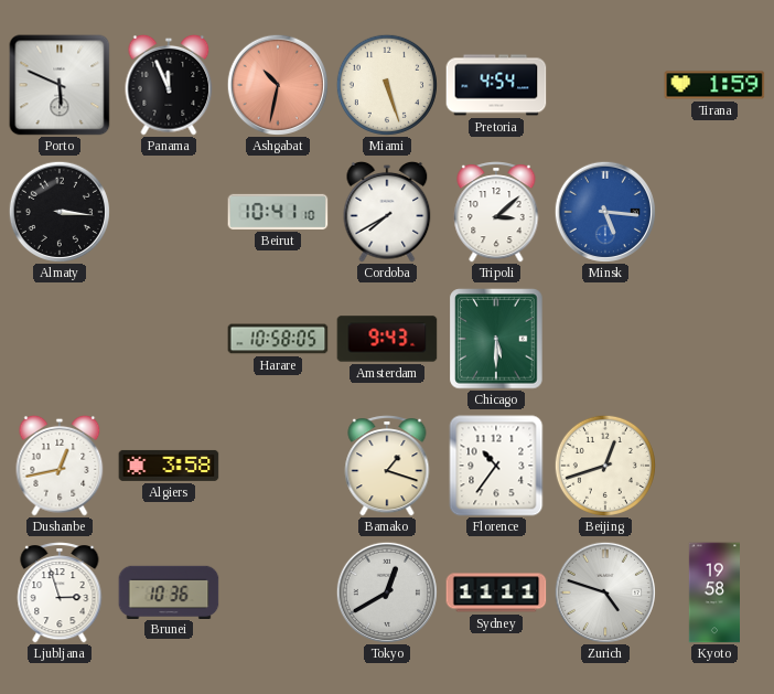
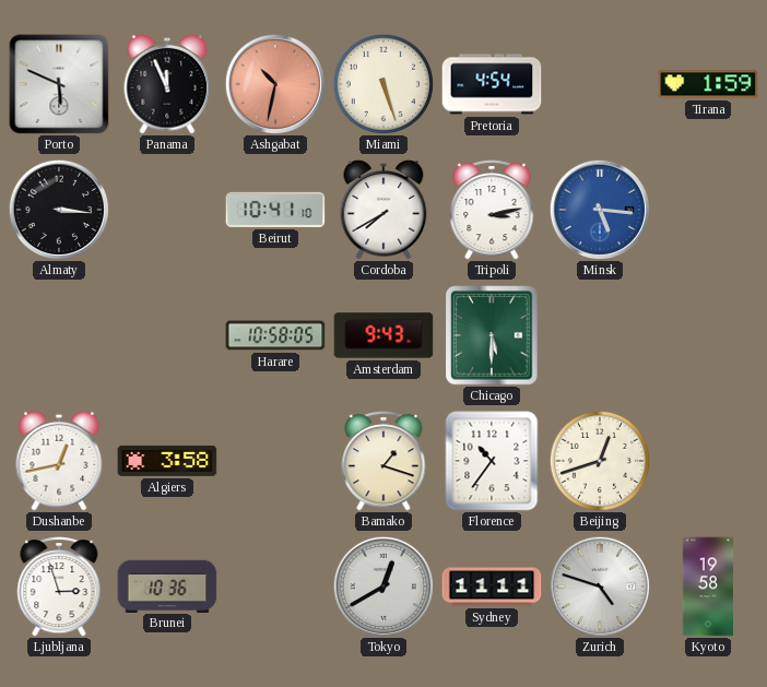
Tripoli: 3:08 -> 3:13
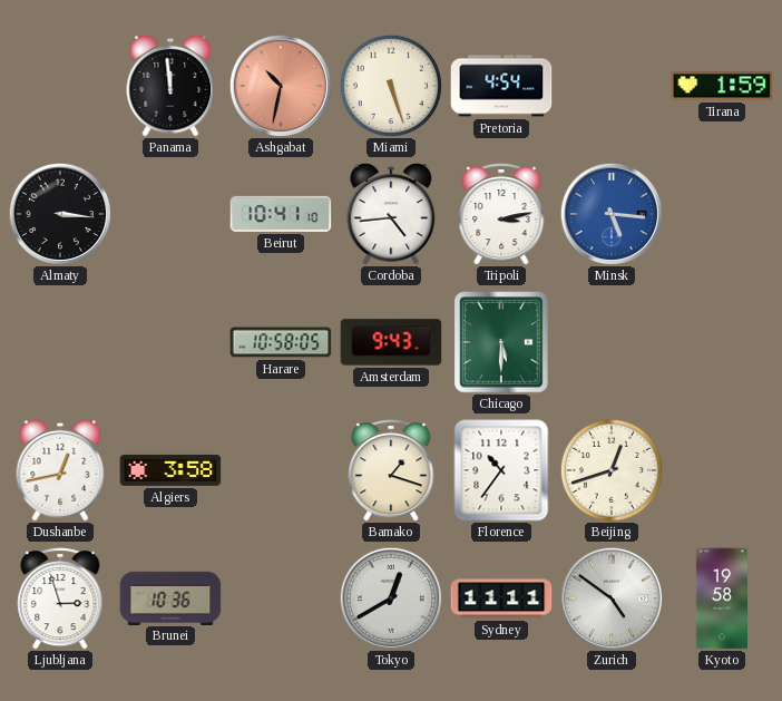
Porto: 5:49 -> none
Panama: 11:56 -> 11:59
Cordoba: 7:40 -> 4:44
Zurich: 4:48 -> 4:51
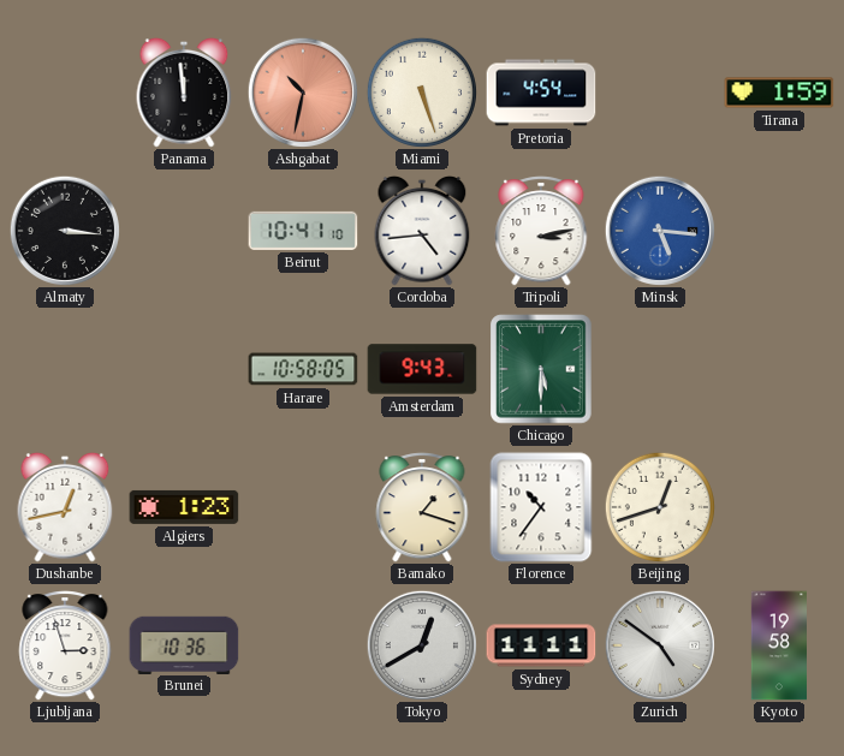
Algiers: 3:58 -> 1:23
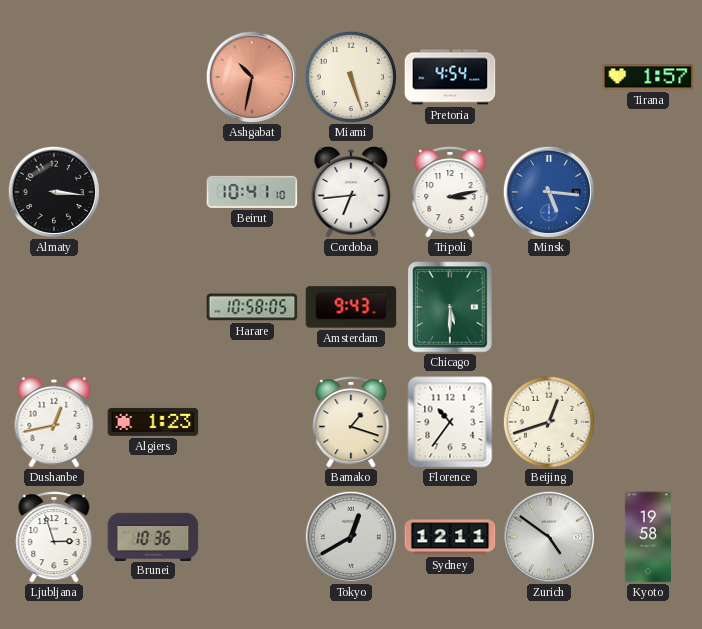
Panama: 11:59 -> none
Tirana: 1:59 -> 1:57
Cordoba: 4:44 -> 6:44
Sydney: 11:11 -> 12:11
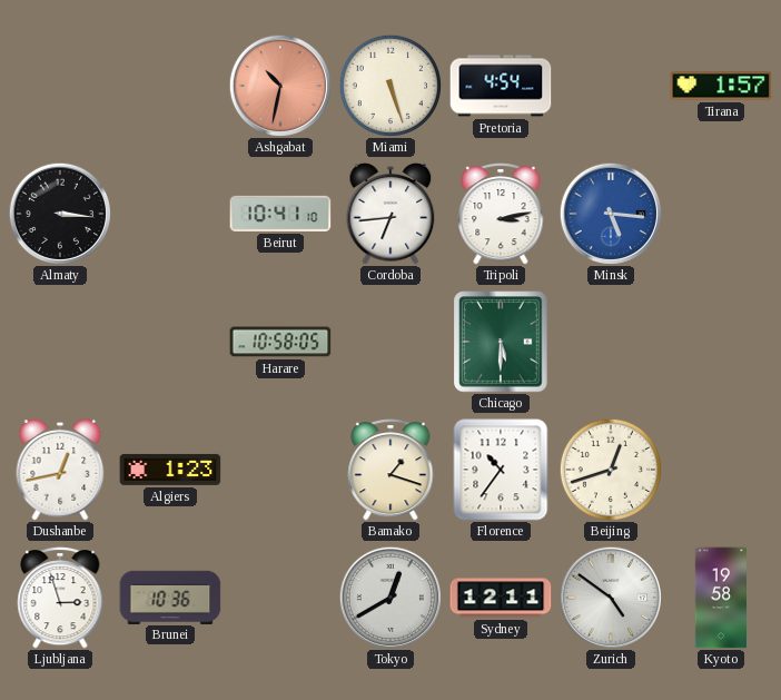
Amsterdam: 9:43 -> none
